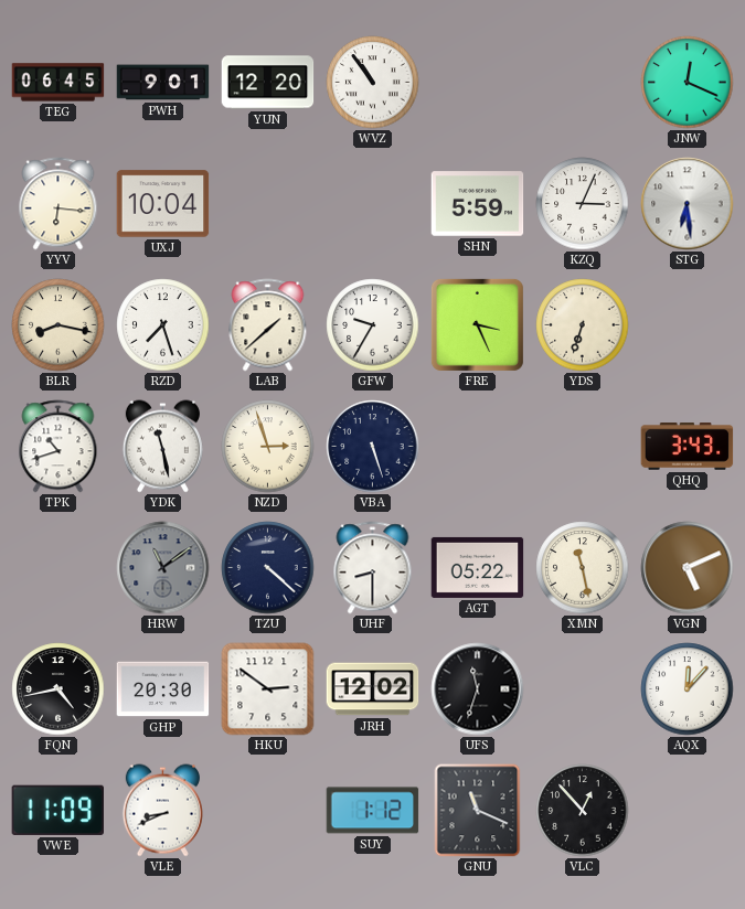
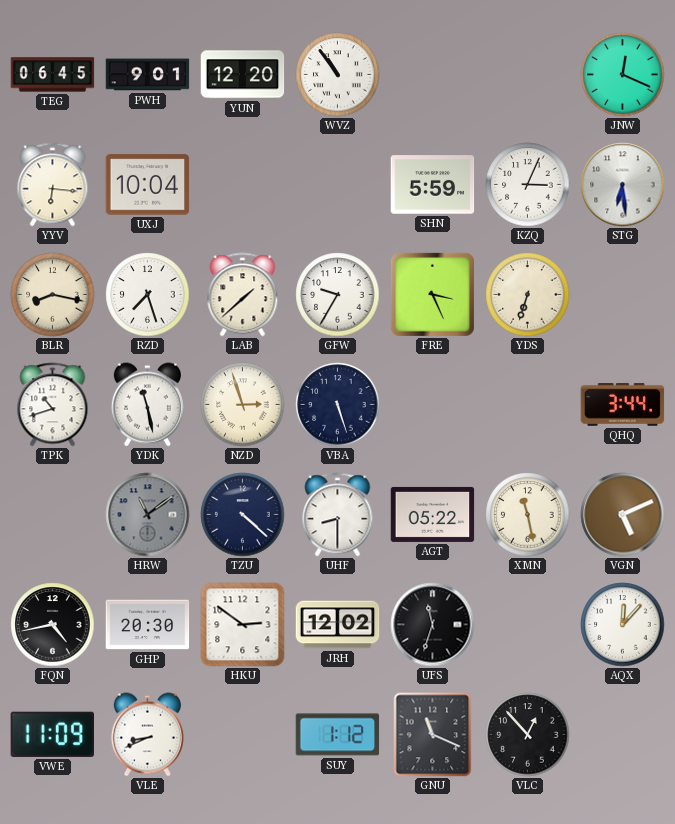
QHQ: 3:43 -> 3:44
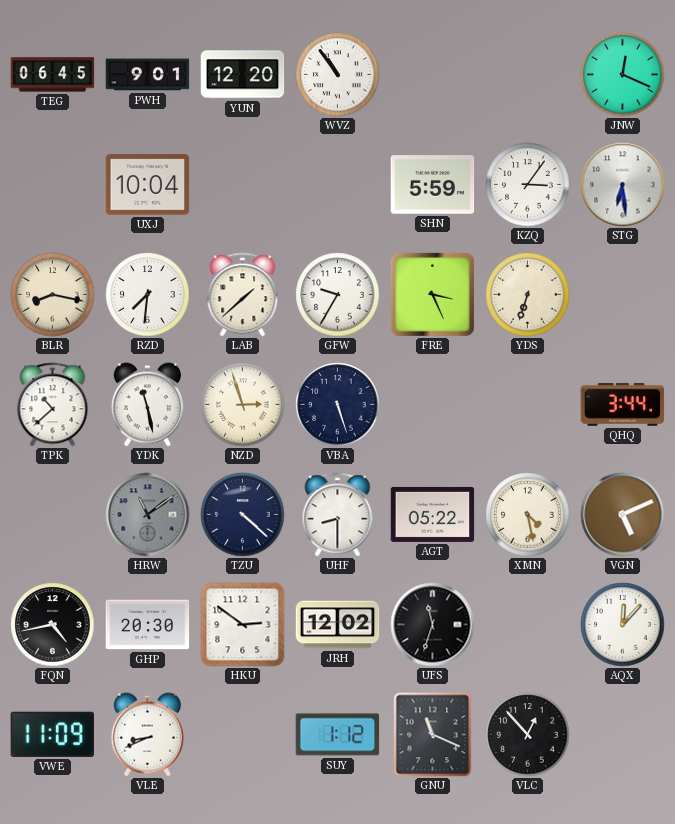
YYV: 6:16 -> none
KZQ: 3:04 -> 3:06
RZD: 7:27 -> 7:31
TPK: 10:42 -> 10:38
XMN: 11:28 -> 4:28
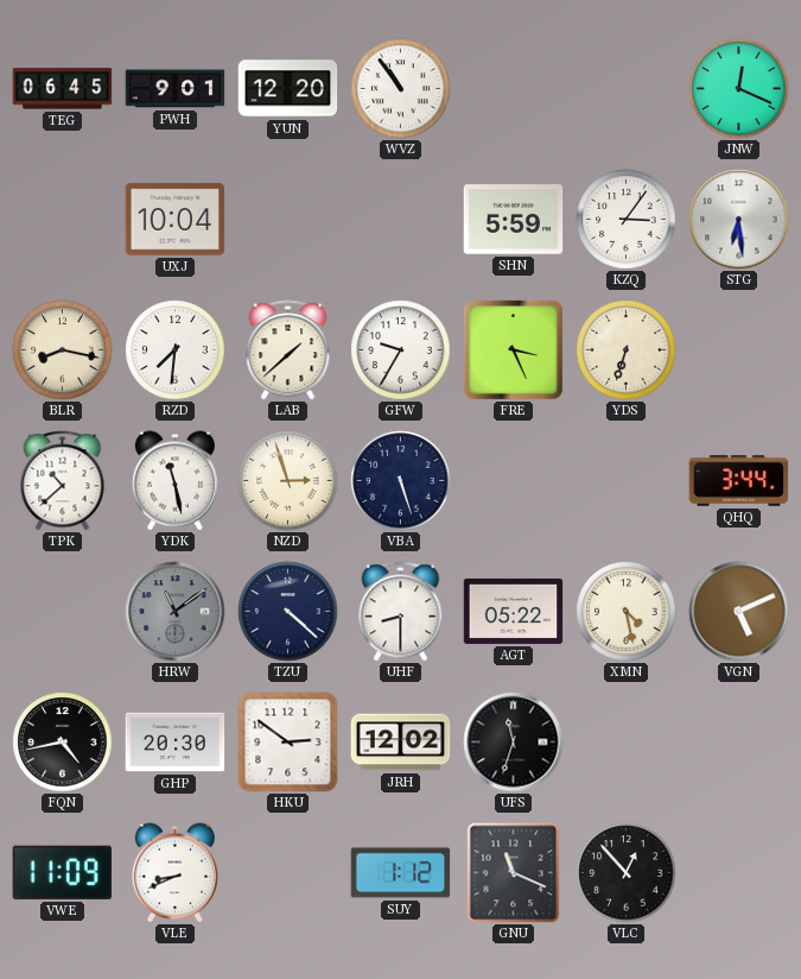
AQX: 12:07 -> none
